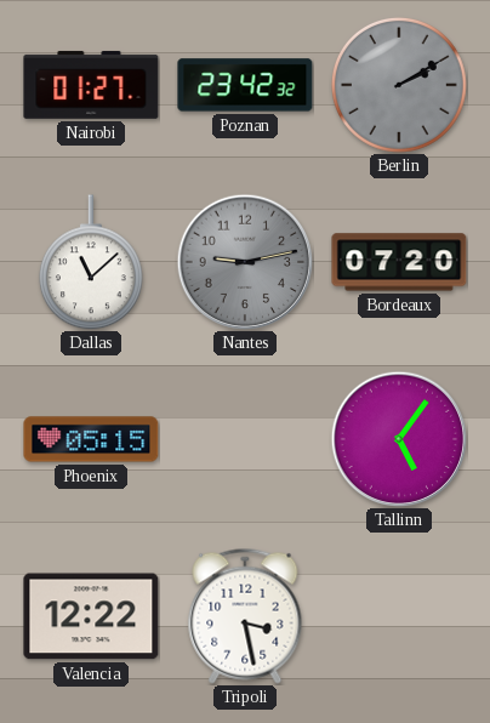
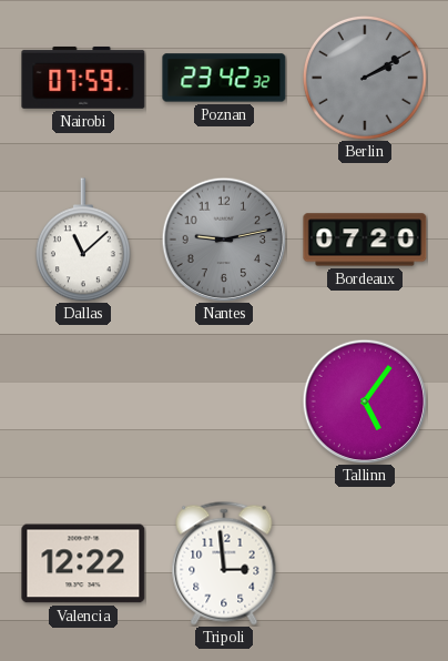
Nairobi: 01:27 -> 07:59
Phoenix: 05:15 -> none
Tripoli: 3:28 -> 2:59
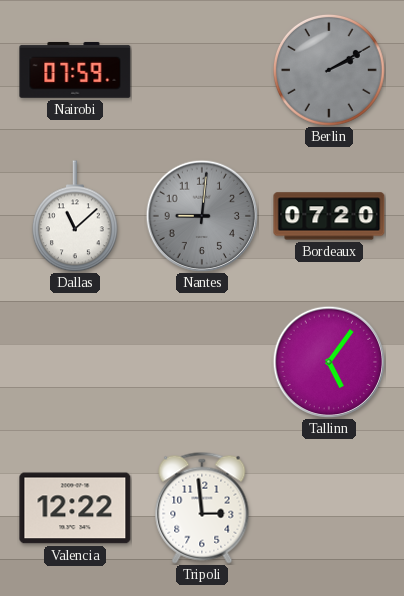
Poznan: 23:42 -> none
Nantes: 9:13 -> 9:01
